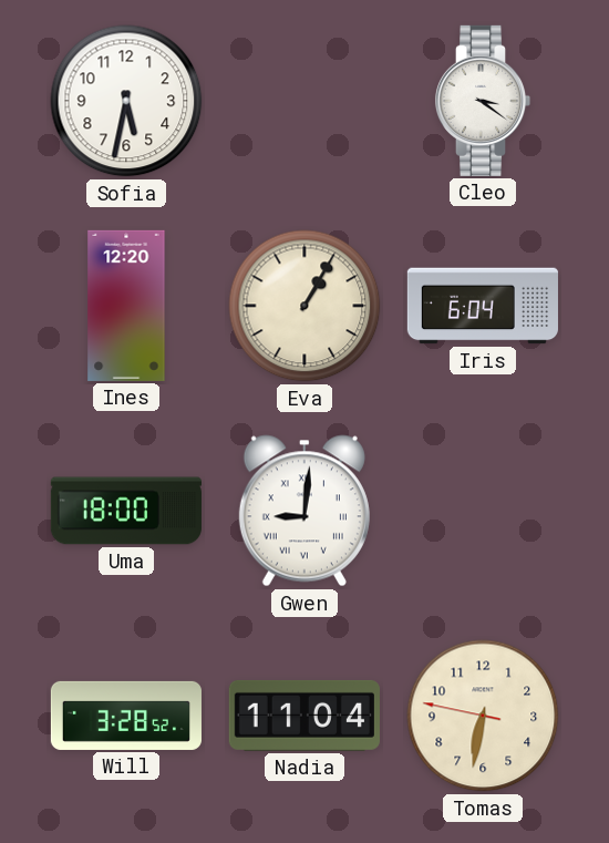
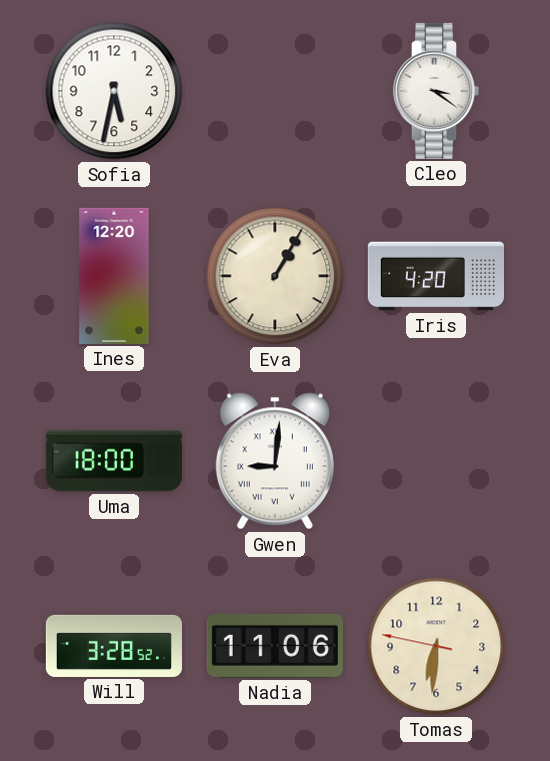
Iris: 6:04 -> 4:20
Nadia: 11:04 -> 11:06
Tomas: 6:31 -> 6:30
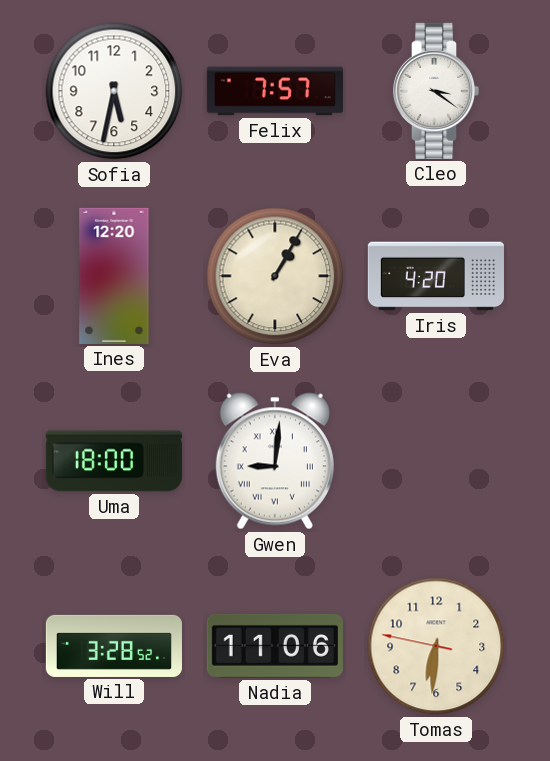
Felix: none -> 7:57
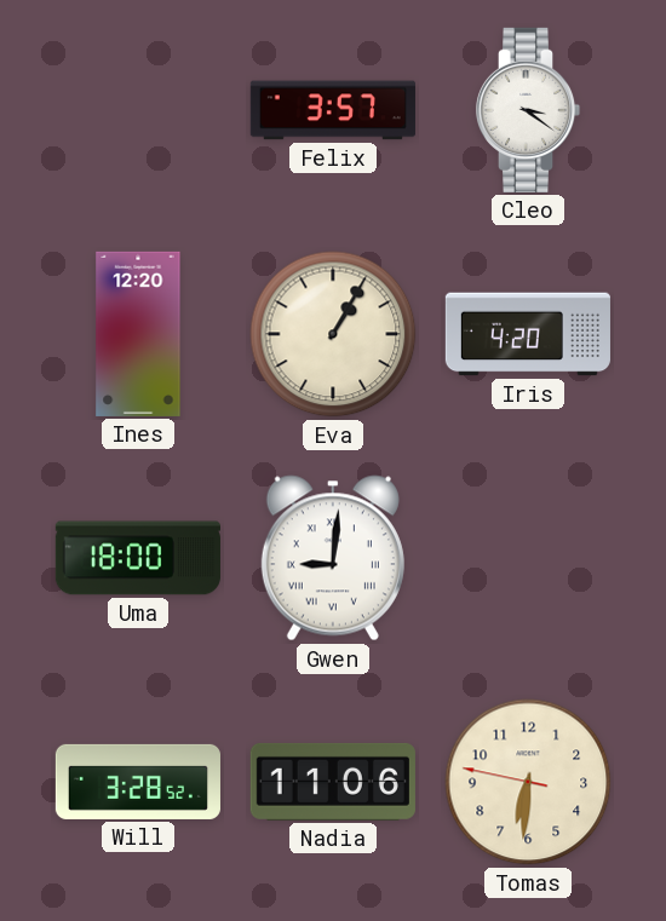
Sofia: 5:32 -> none
Felix: 7:57 -> 3:57
